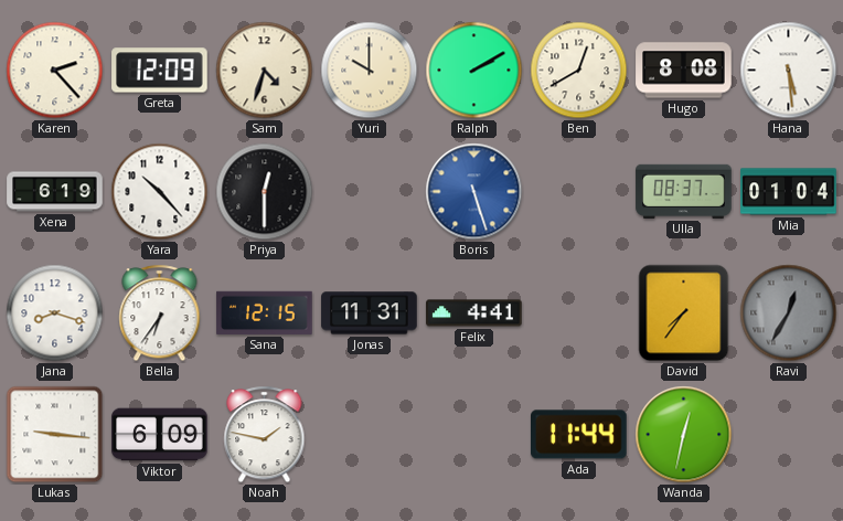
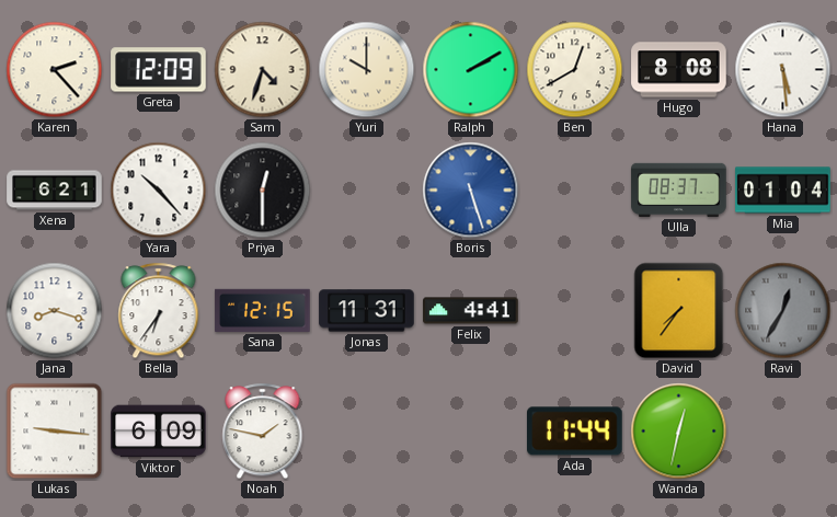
Xena: 6:19 -> 6:21
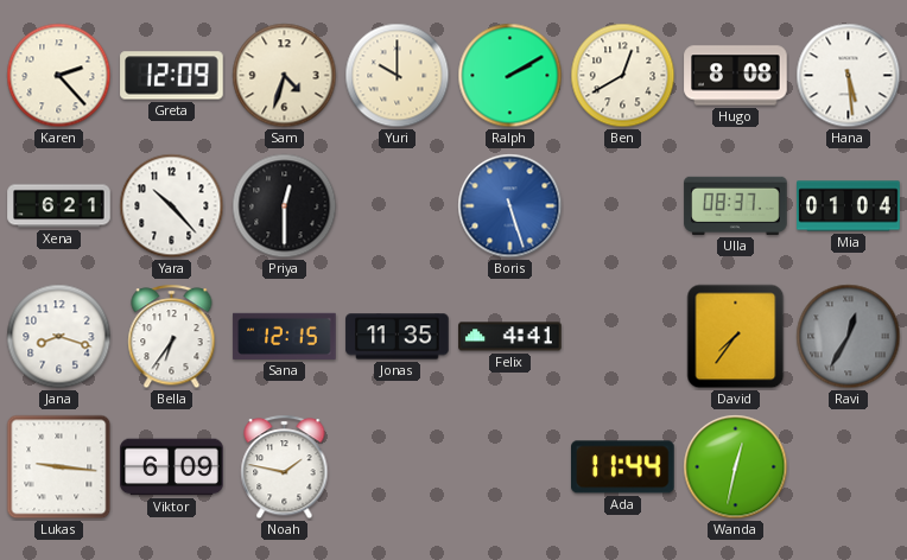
Jonas: 11:31 -> 11:35
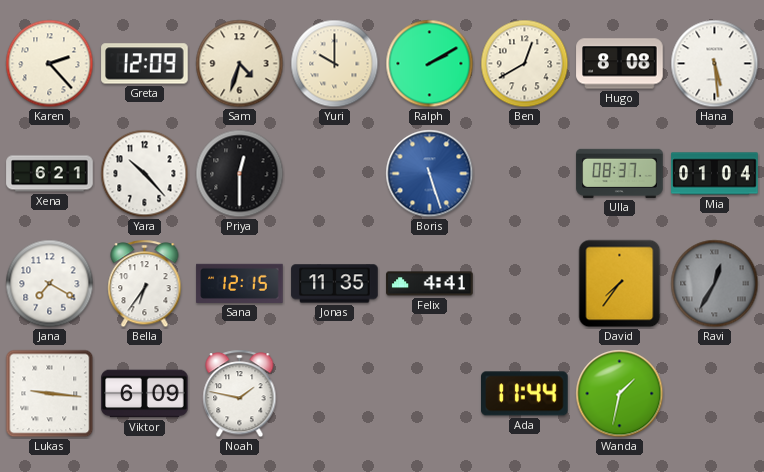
Jana: 8:18 -> 7:20
Wanda: 12:32 -> 1:32
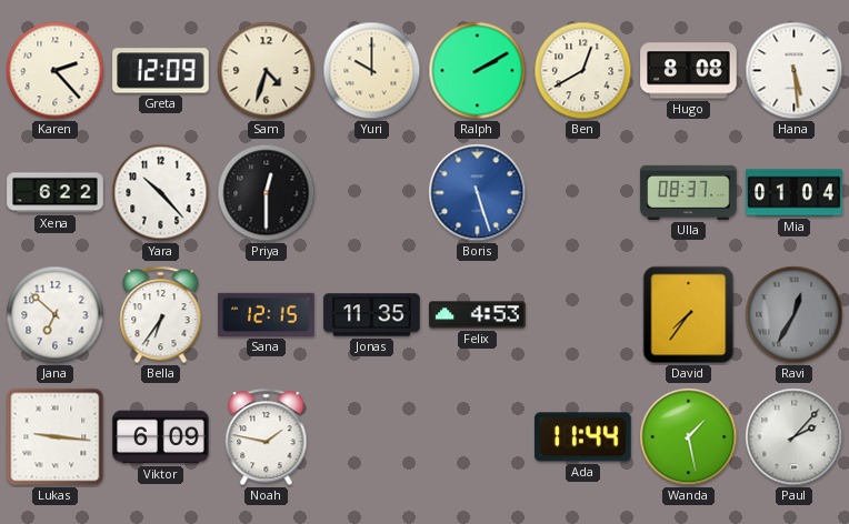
Xena: 6:21 -> 6:22
Jana: 7:20 -> 6:52
Felix: 4:41 -> 4:53
Wanda: 1:32 -> 1:28
Paul: none -> 2:07
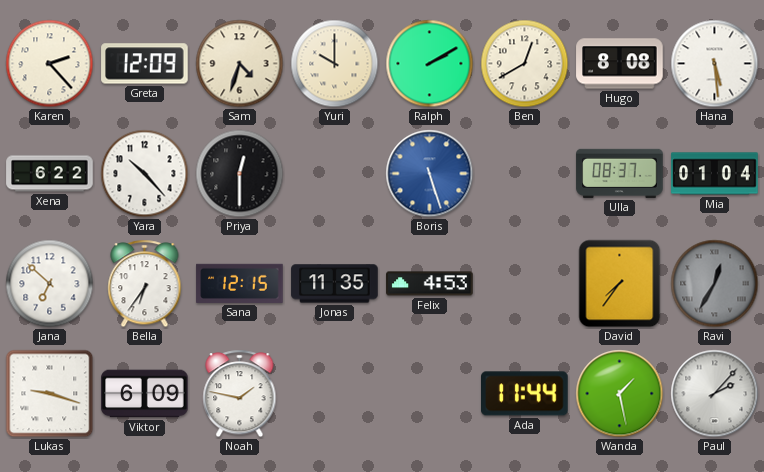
Lukas: 9:16 -> 9:18
